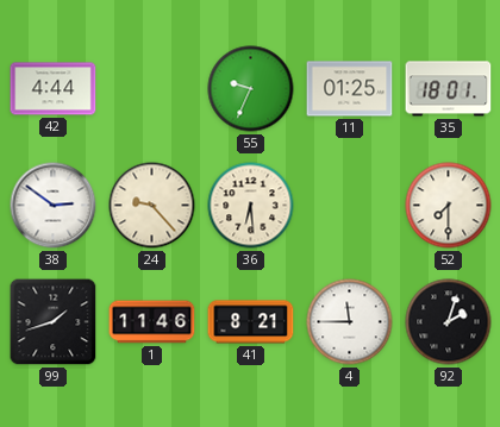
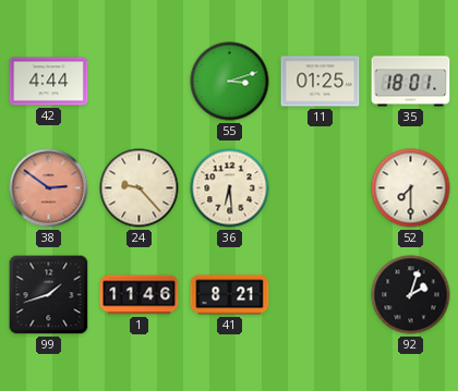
55: 9:34 -> 3:12
38 dial: white -> salmon
4: 11:45 -> none
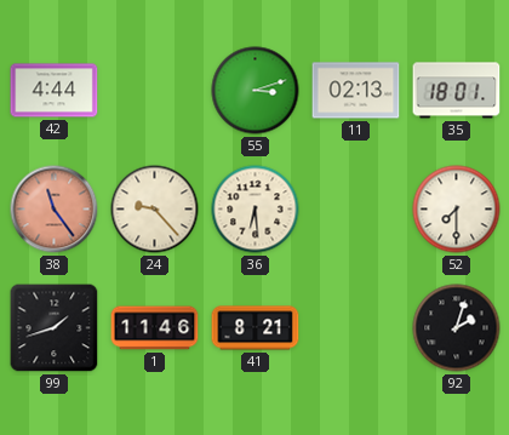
11: 01:25 -> 02:13
38: 2:51 -> 11:24
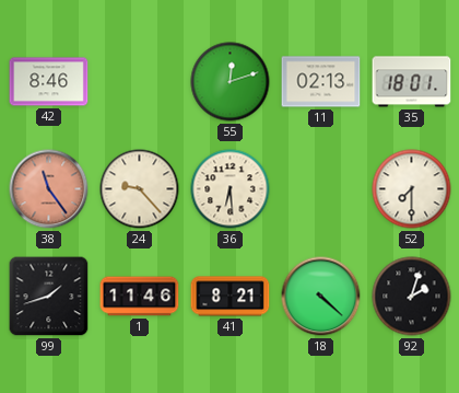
42: 4:44 -> 8:46
55: 3:12 -> 12:12
18: none -> 4:22
